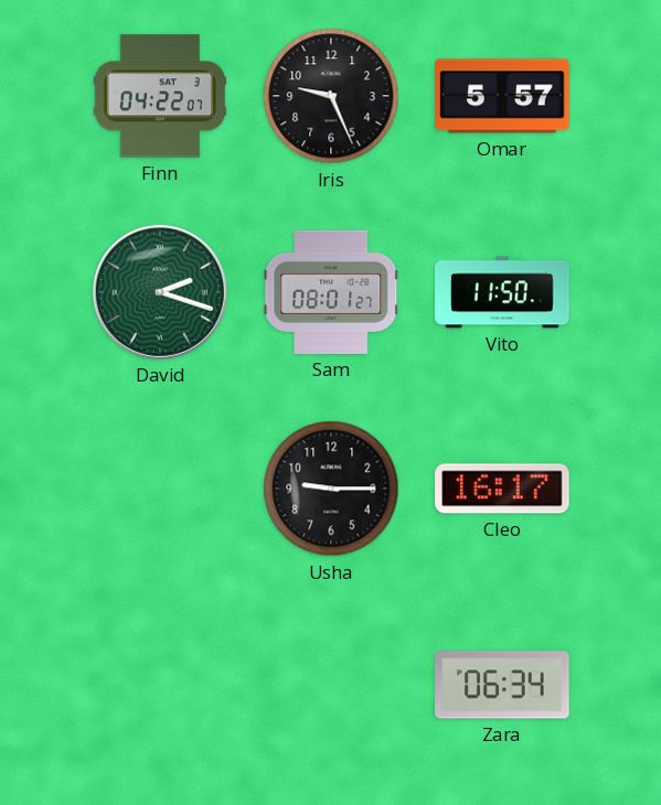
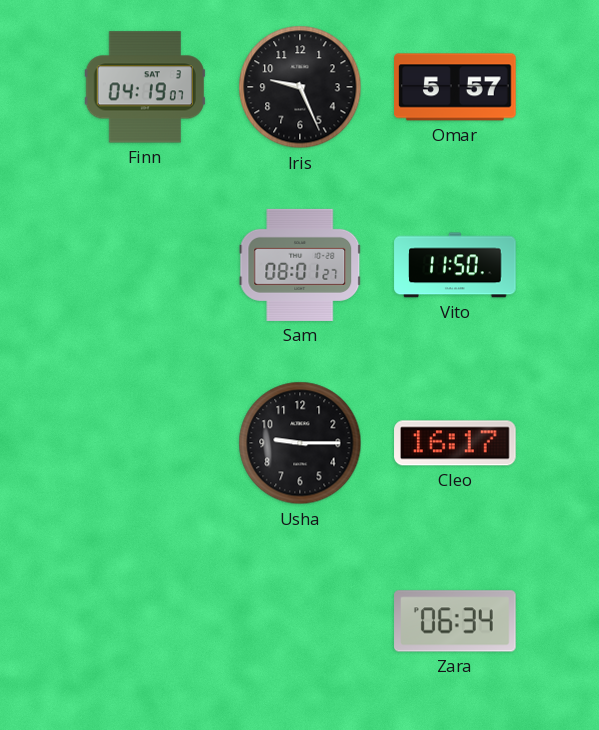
Finn: 04:22 -> 04:19
David: 2:18 -> none
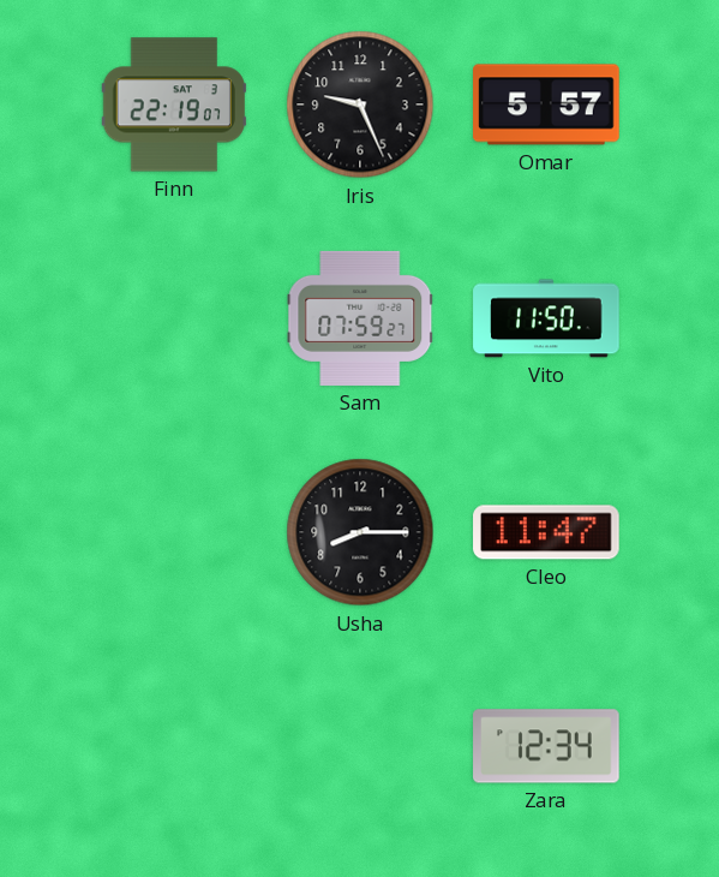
Finn: 04:19 -> 22:19
Sam: 08:01 -> 07:59
Usha: 9:15 -> 8:15
Cleo: 16:17 -> 11:47
Zara: 06:34 -> 12:34
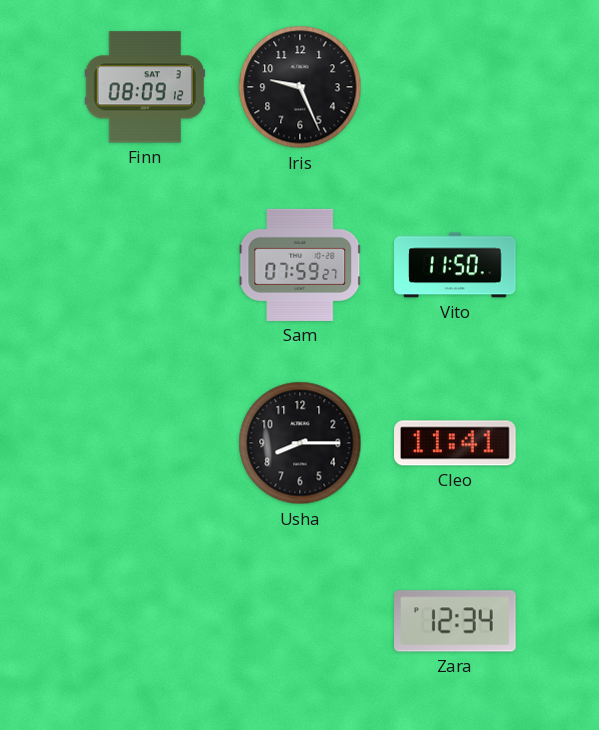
Finn: 22:19 -> 08:09
Omar: 5:57 -> none
Cleo: 11:47 -> 11:41
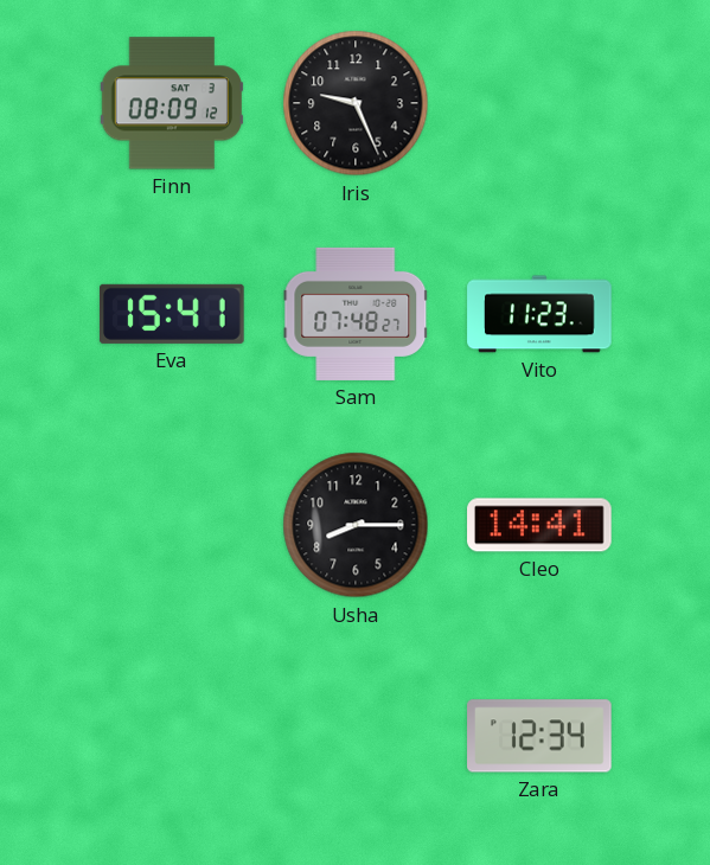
Eva: none -> 15:41
Sam: 07:59 -> 07:48
Vito: 11:50 -> 11:23
Cleo: 11:41 -> 14:41
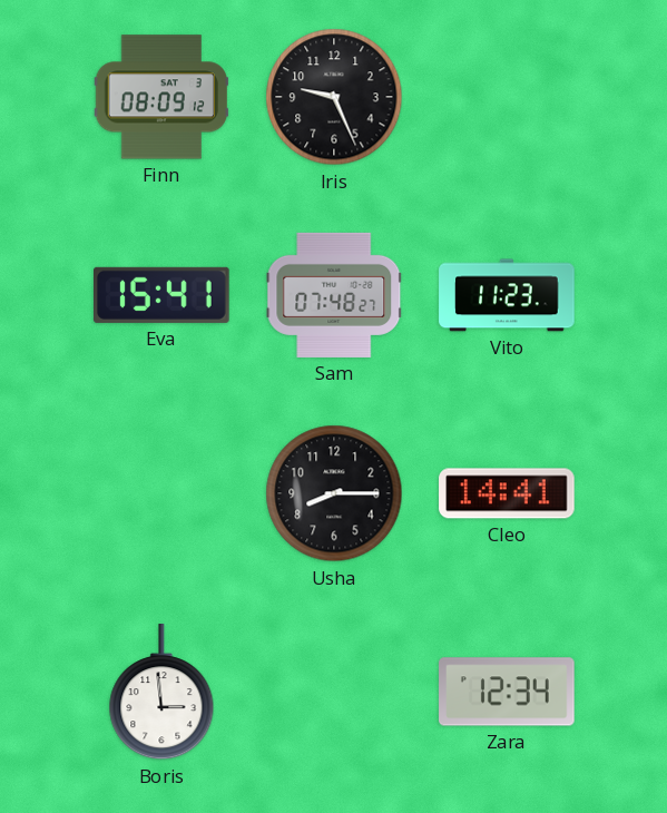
Boris: none -> 2:59
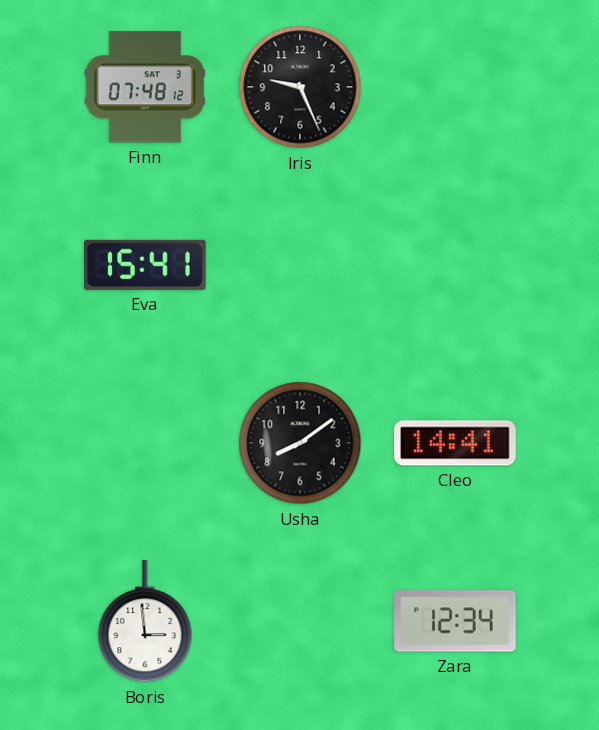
Finn: 08:09 -> 07:48
Sam: 07:48 -> none
Vito: 11:23 -> none
Usha: 8:15 -> 8:09
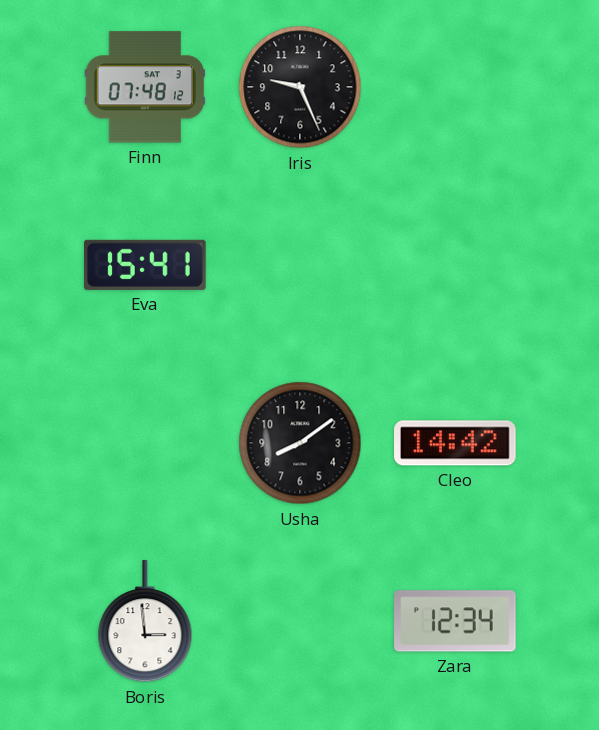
Cleo: 14:41 -> 14:42
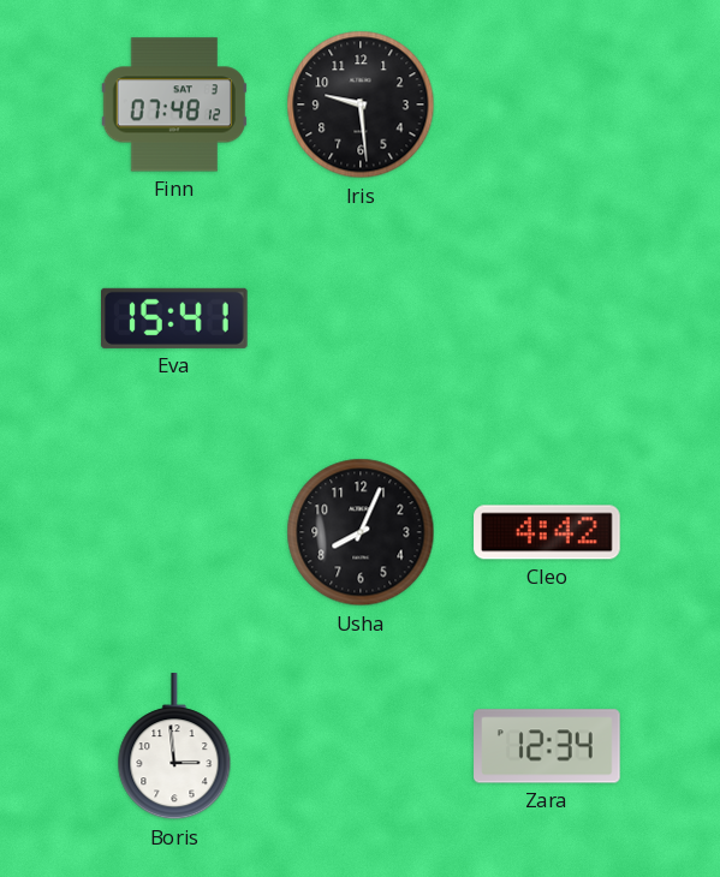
Iris: 9:26 -> 9:29
Usha: 8:09 -> 8:04
Cleo: 14:42 -> 4:42
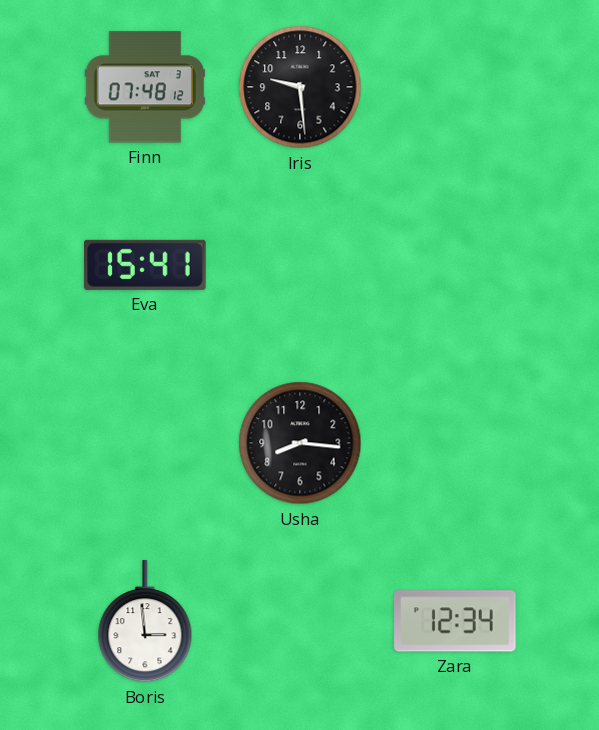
Usha: 8:04 -> 8:16
Cleo: 4:42 -> none
